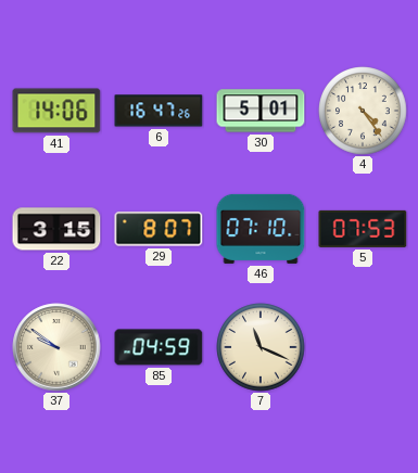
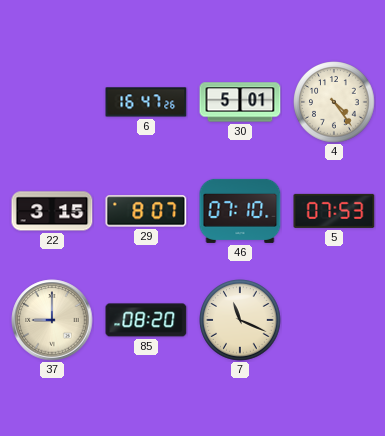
41: 14:06 -> none
37: 9:51 -> 9:00
85: 04:59 -> 08:20
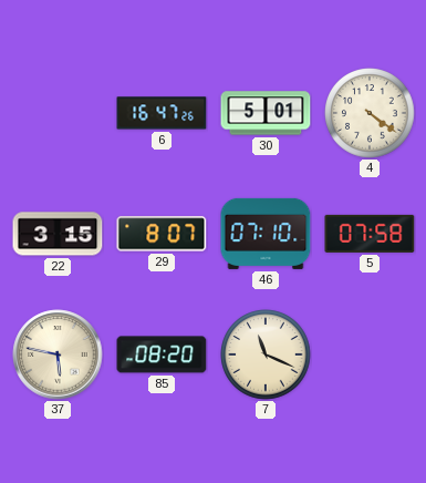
4: 4:24 -> 4:21
5: 07:53 -> 07:58
37: 9:00 -> 5:47
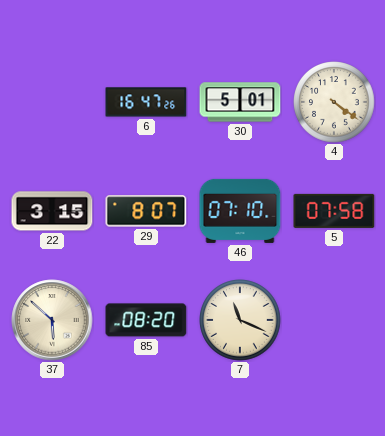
37: 5:47 -> 5:52
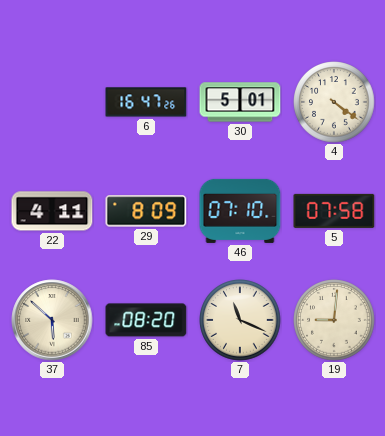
22: 3:15 -> 4:11
29: 8:07 -> 8:09
19: none -> 9:01
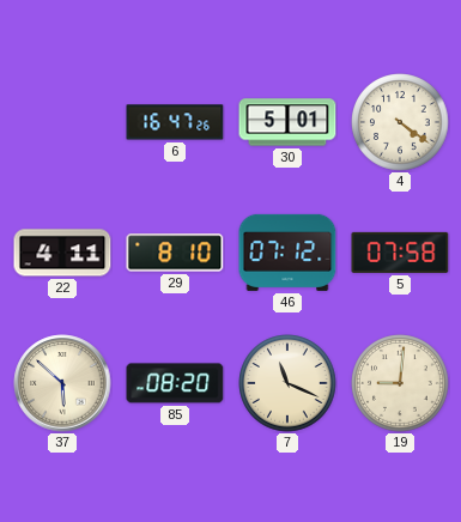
29: 8:09 -> 8:10
46: 07:10 -> 07:12
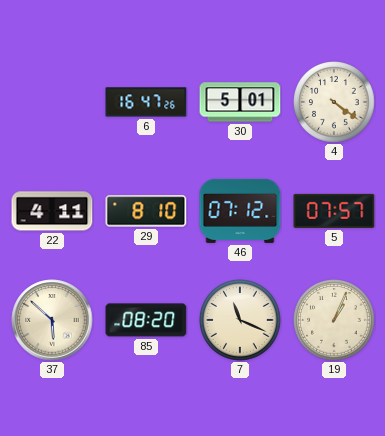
5: 07:58 -> 07:57
19: 9:01 -> 1:04
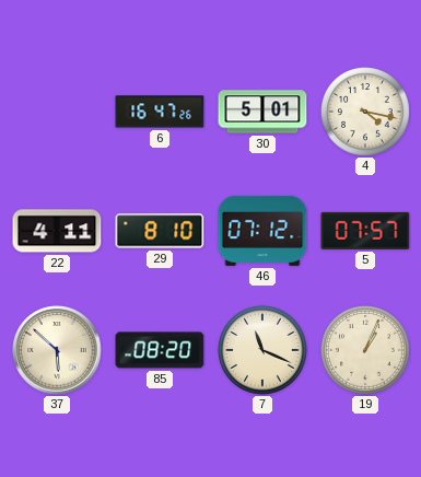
4: 4:21 -> 4:17
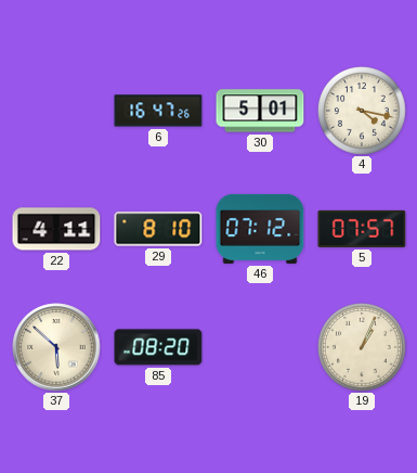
7: 11:19 -> none
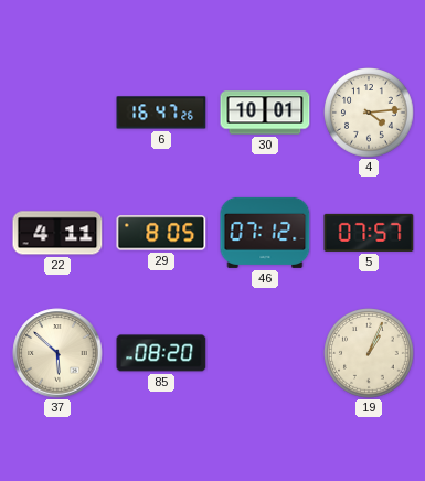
30: 5:01 -> 10:01
4: 4:17 -> 4:14
29: 8:10 -> 8:05
